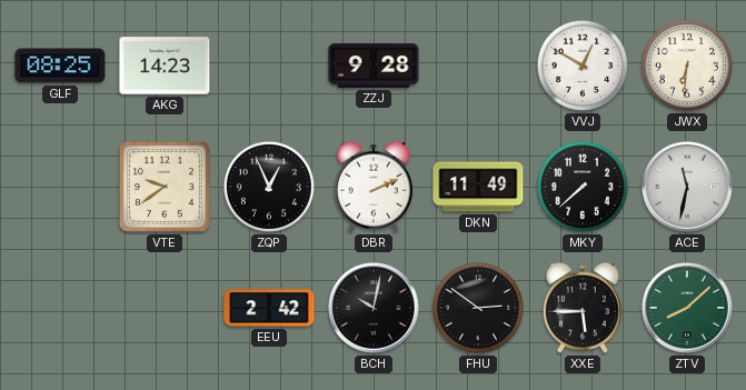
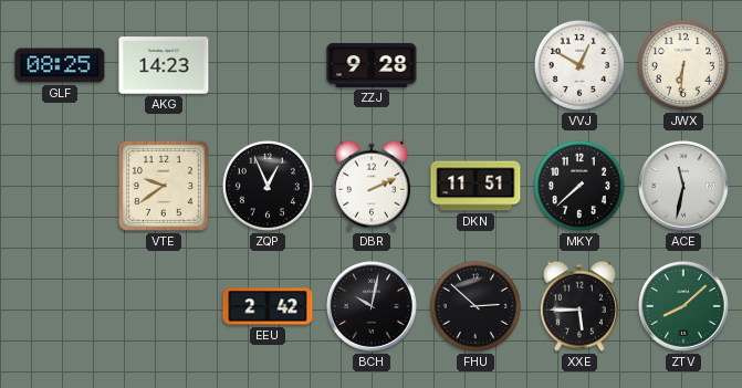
DKN: 11:49 -> 11:51
FHU: 2:51 -> 2:52
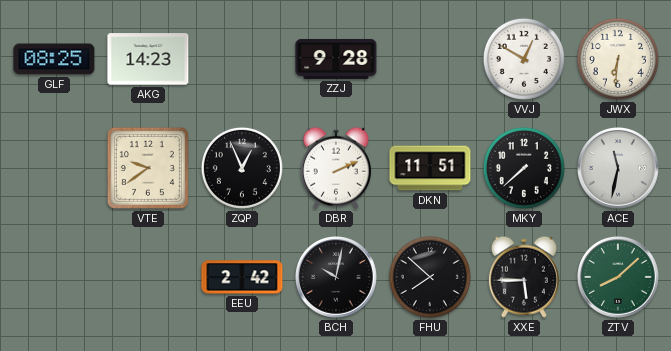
FHU: 2:52 -> 7:52
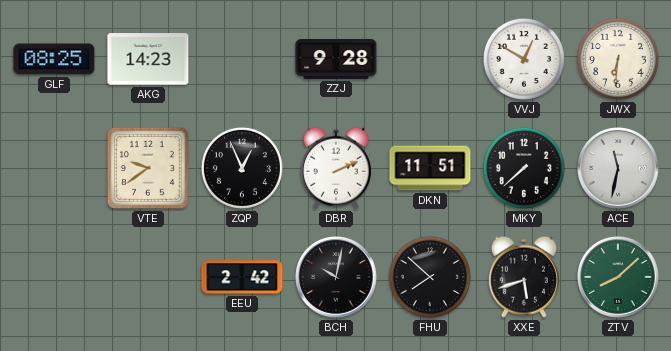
XXE: 5:45 -> 5:42
